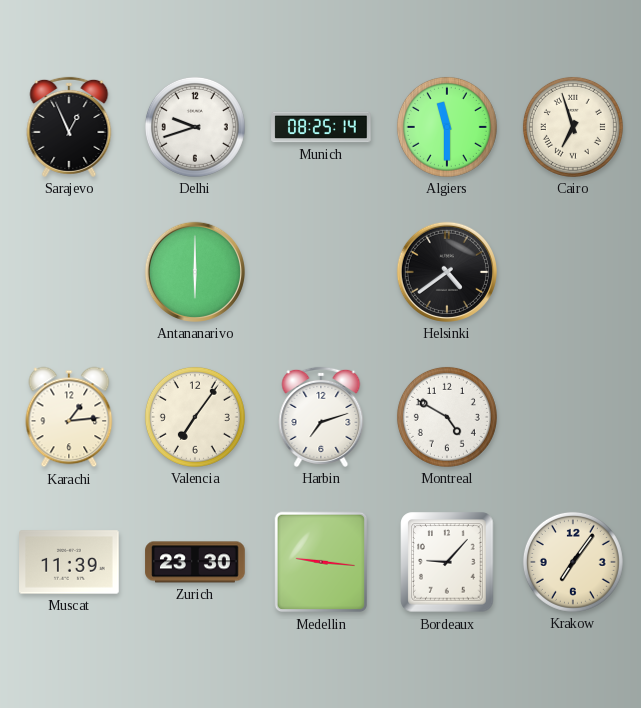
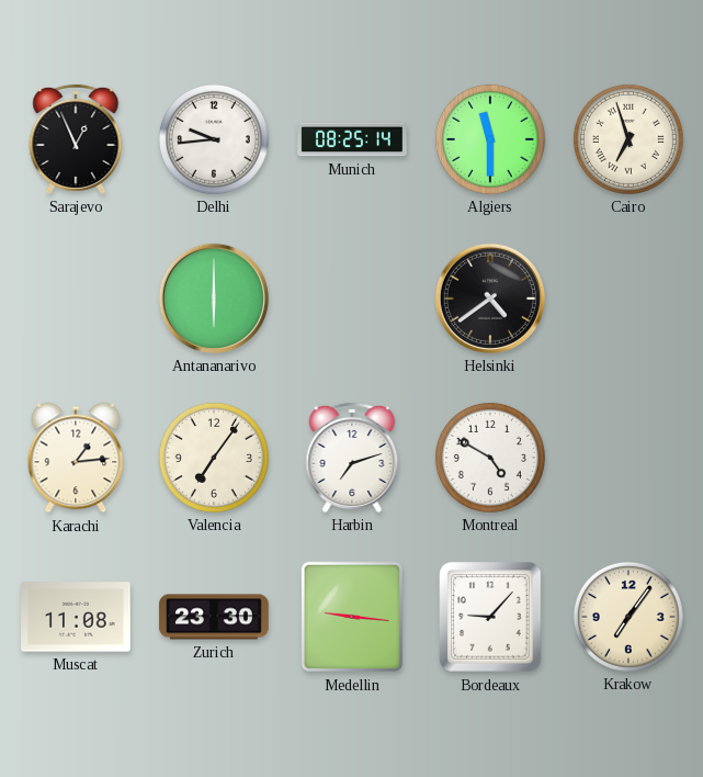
Delhi: 9:42 -> 9:44
Muscat: 11:39 -> 11:08
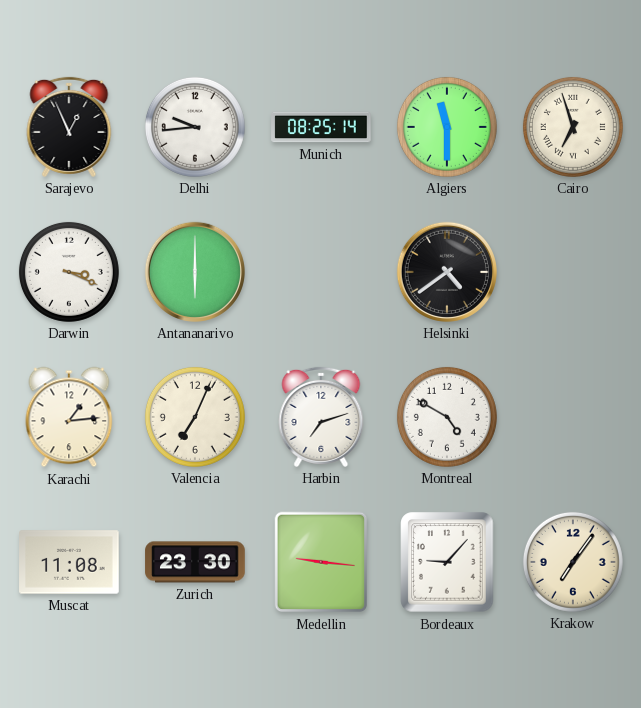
Darwin: none -> 3:19
Valencia: 7:06 -> 7:04
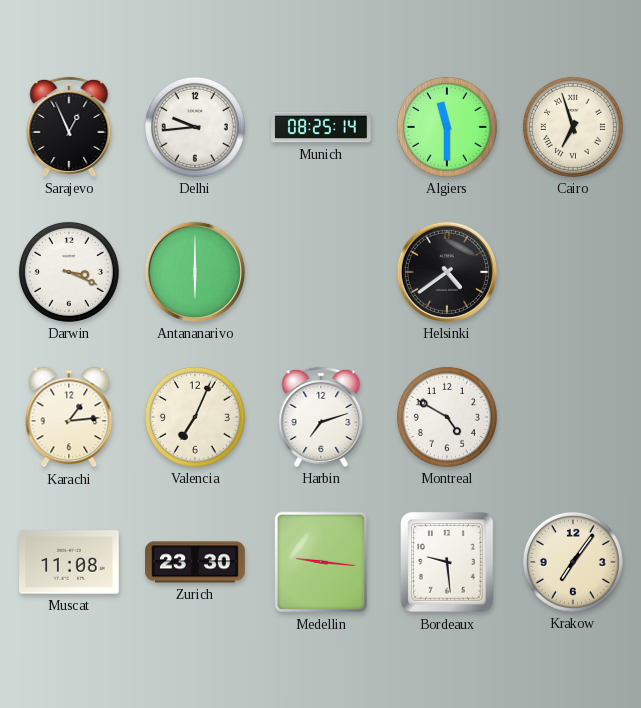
Bordeaux: 9:07 -> 9:29
